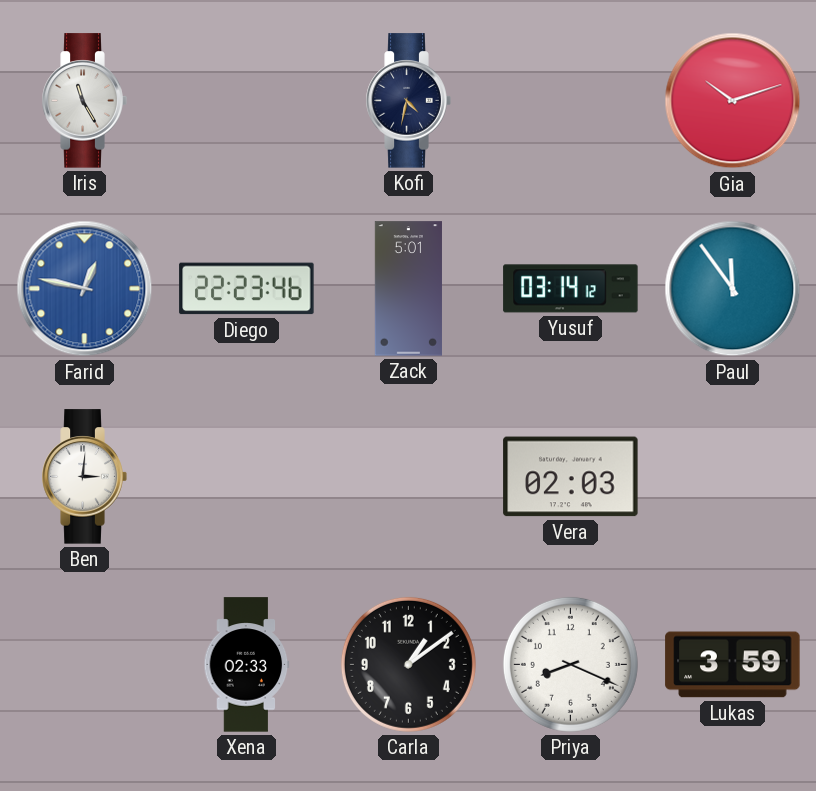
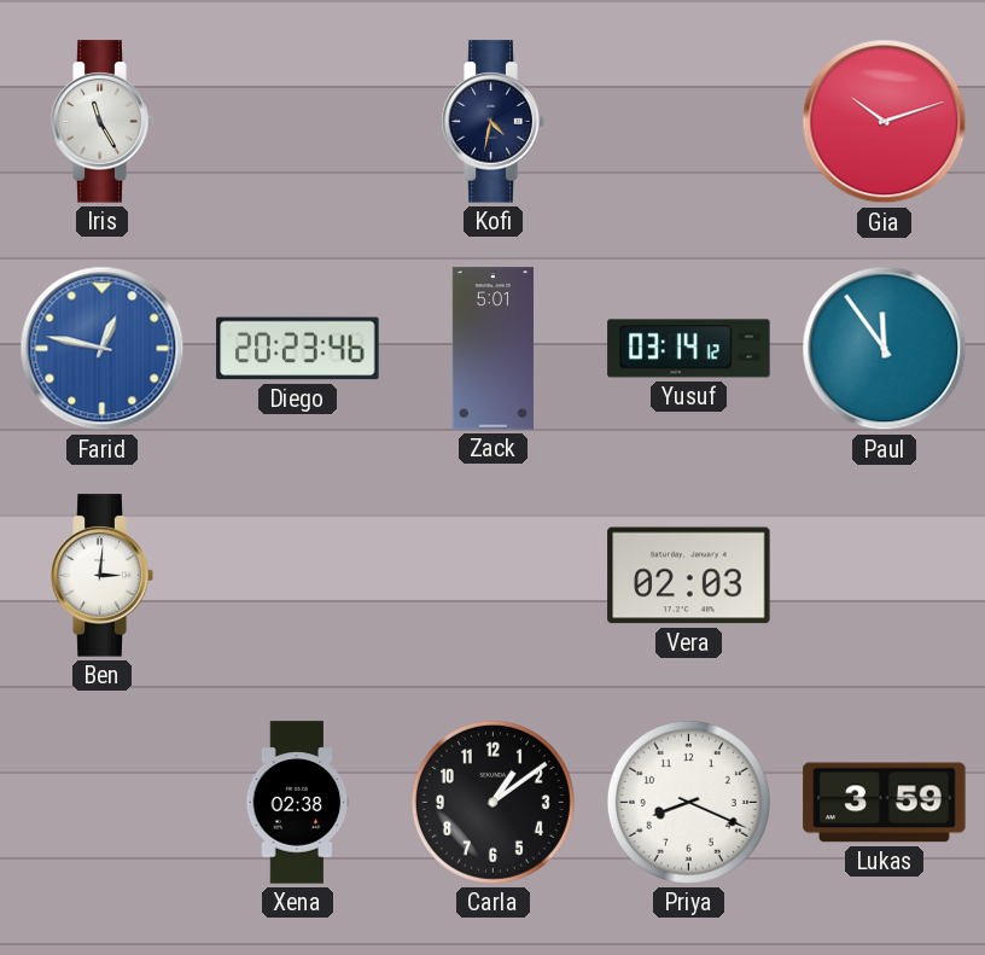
Diego: 22:23 -> 20:23
Xena: 02:33 -> 02:38
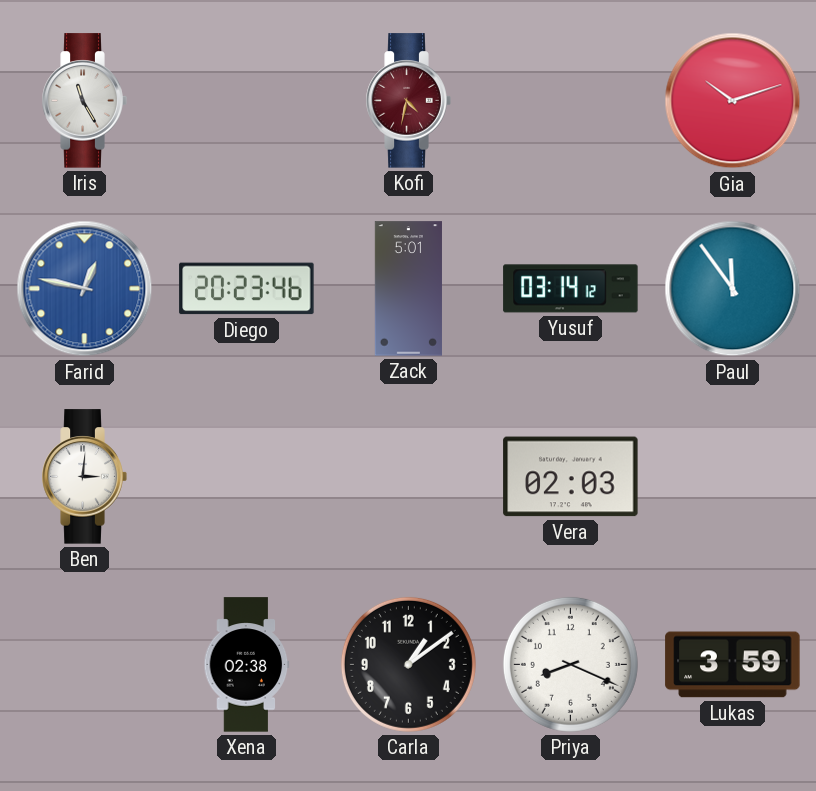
Kofi dial: navy -> burgundy
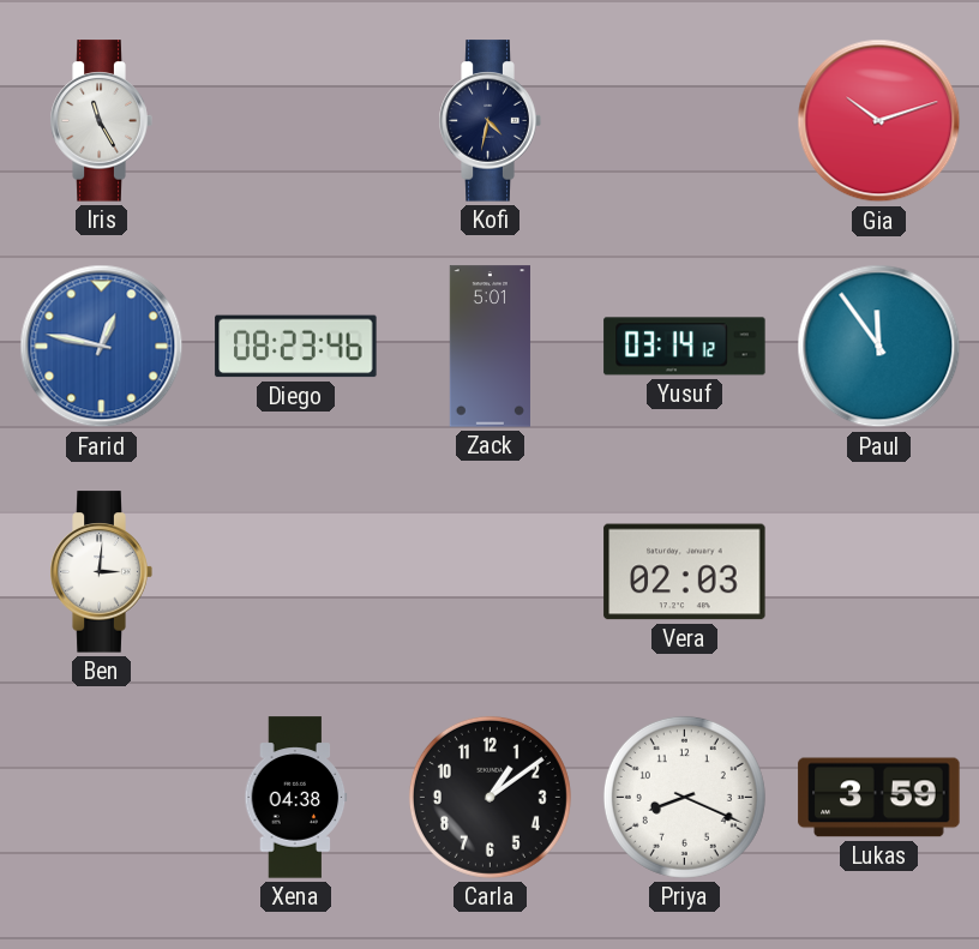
Kofi dial: burgundy -> navy
Diego: 20:23 -> 08:23
Xena: 02:38 -> 04:38
